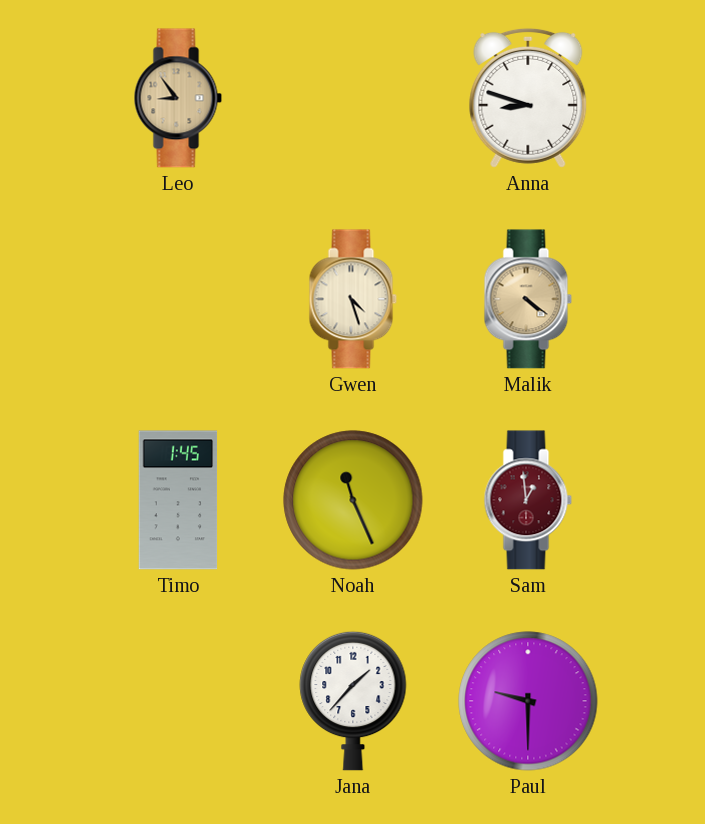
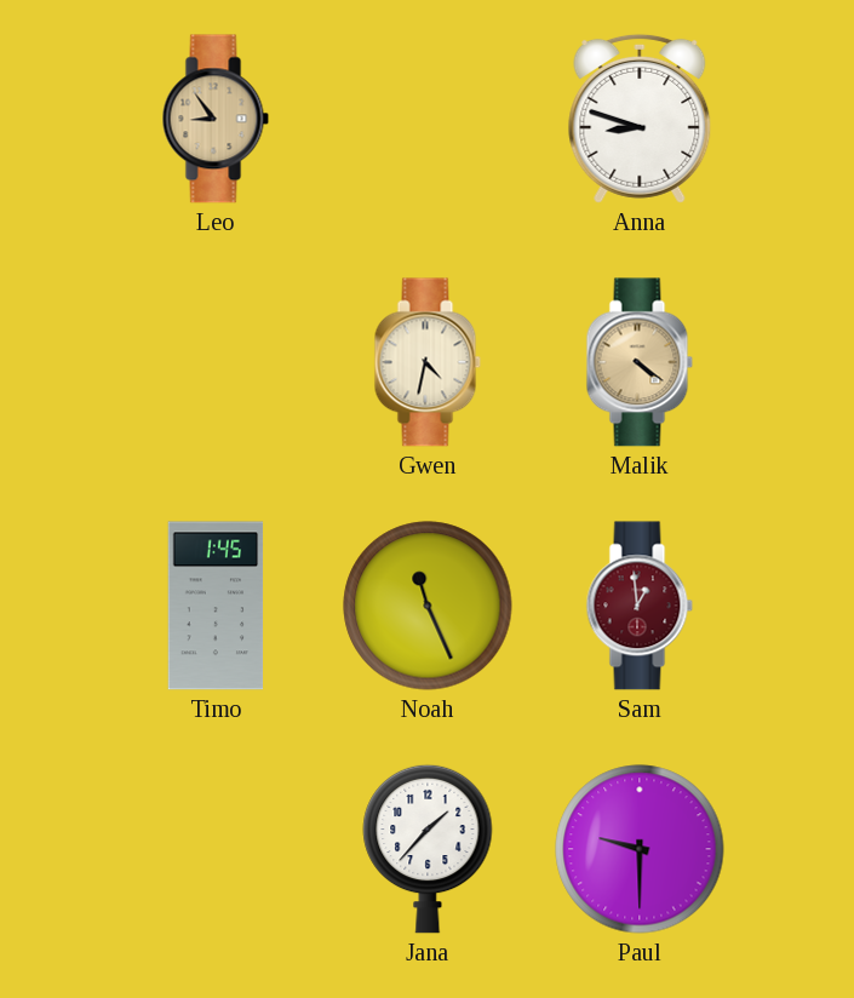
Gwen: 4:27 -> 4:32
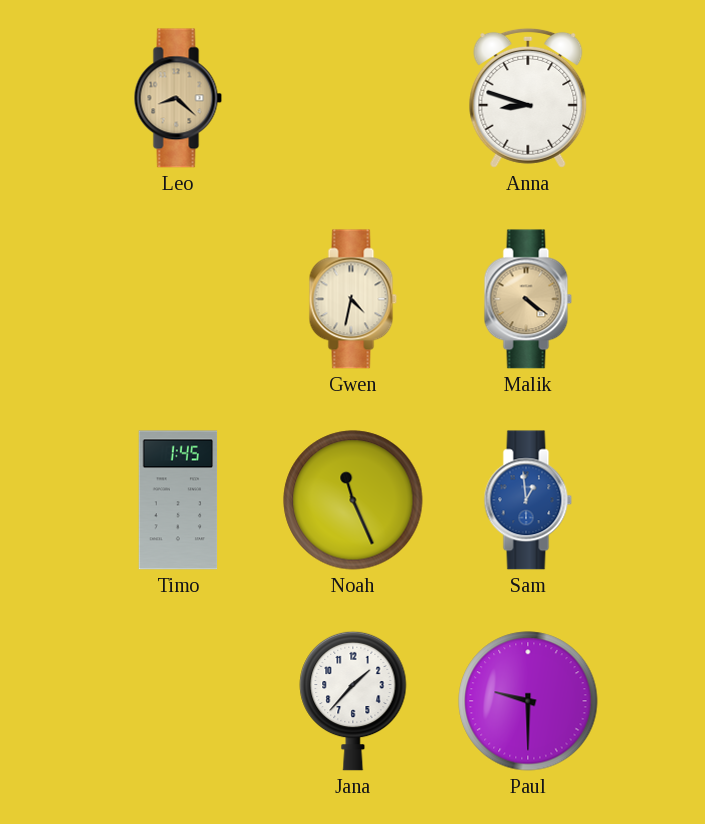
Leo: 8:54 -> 8:22
Sam dial: burgundy -> blue
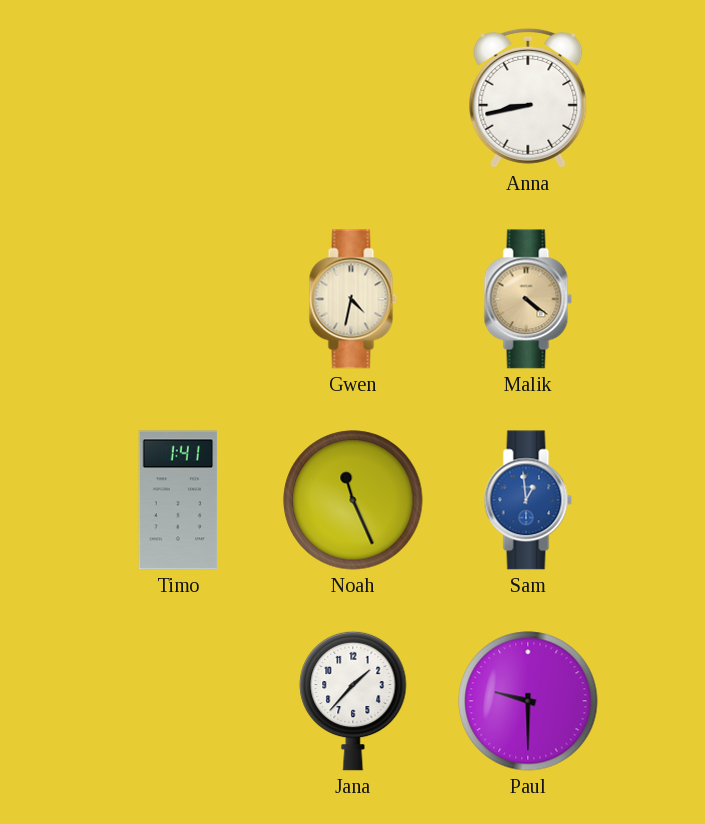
Leo: 8:22 -> none
Anna: 8:48 -> 8:43
Timo: 1:45 -> 1:41
